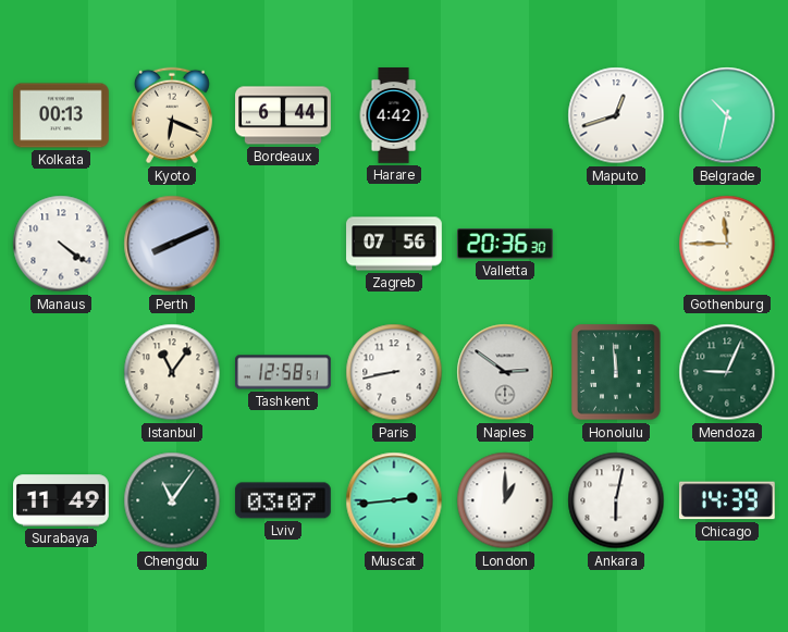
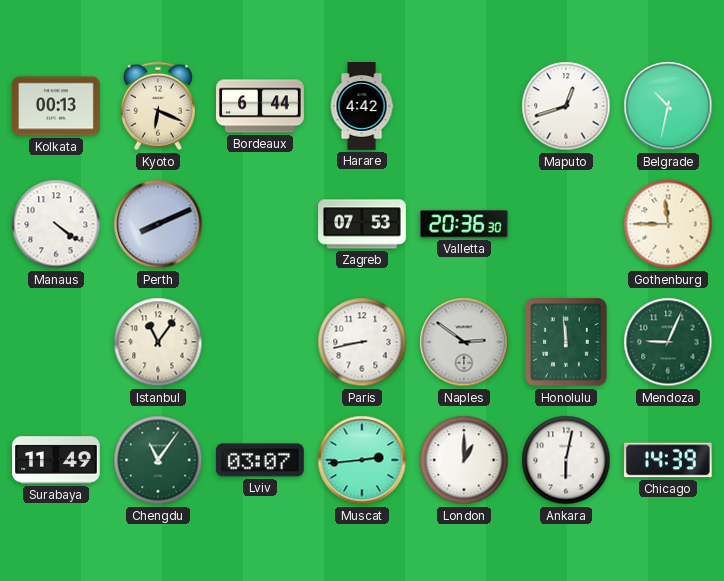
Zagreb: 07:56 -> 07:53
Tashkent: 12:58 -> none
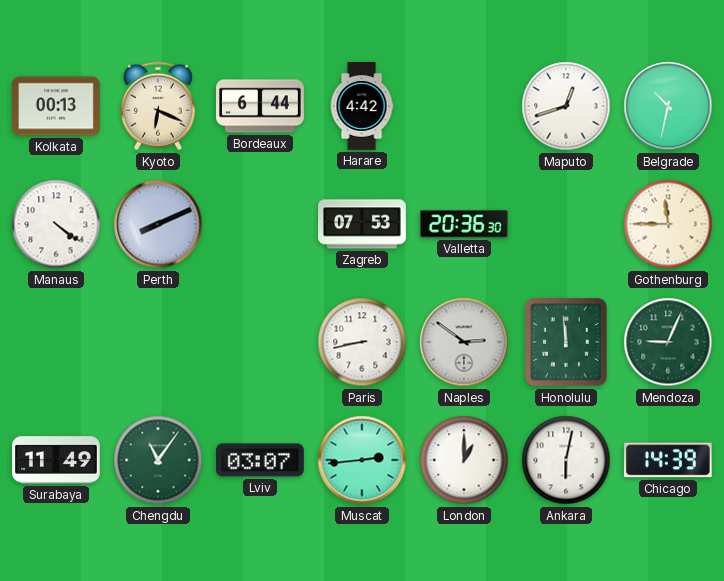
Istanbul: 11:06 -> none
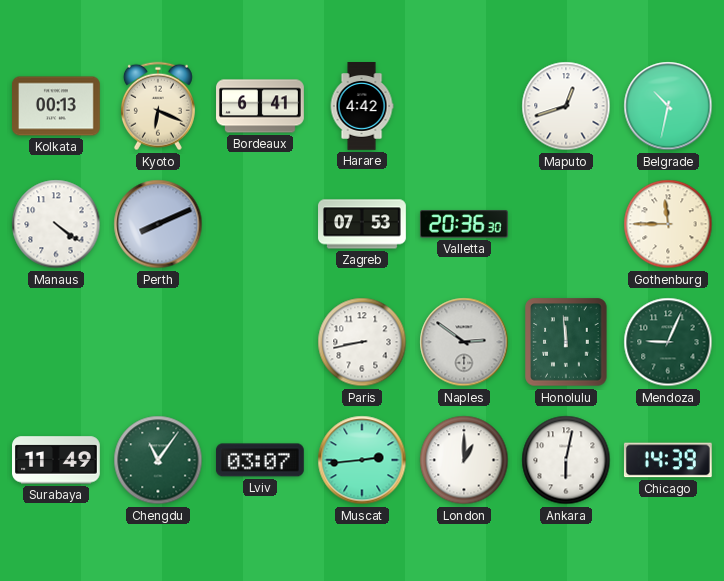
Bordeaux: 6:44 -> 6:41
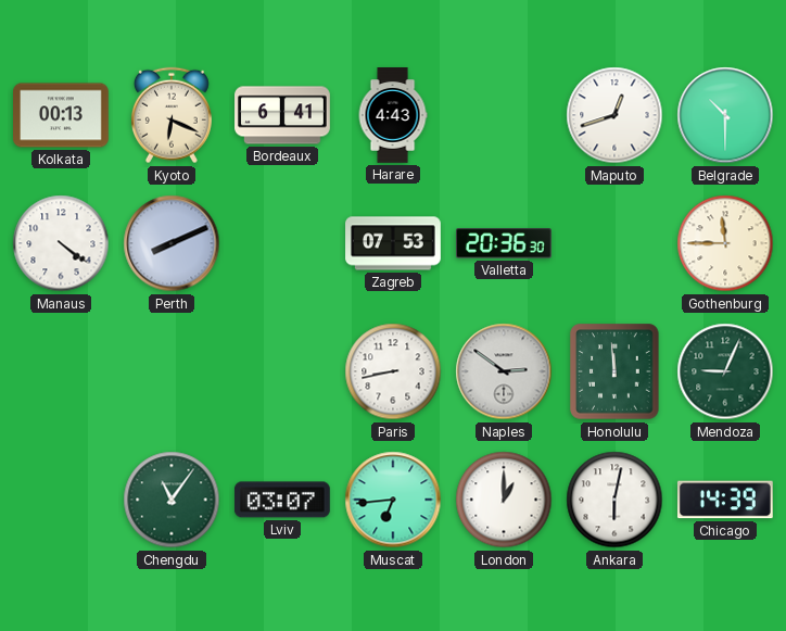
Harare: 4:42 -> 4:43
Belgrade: 10:32 -> 10:30
Surabaya: 11:49 -> none
Muscat: 2:44 -> 6:44
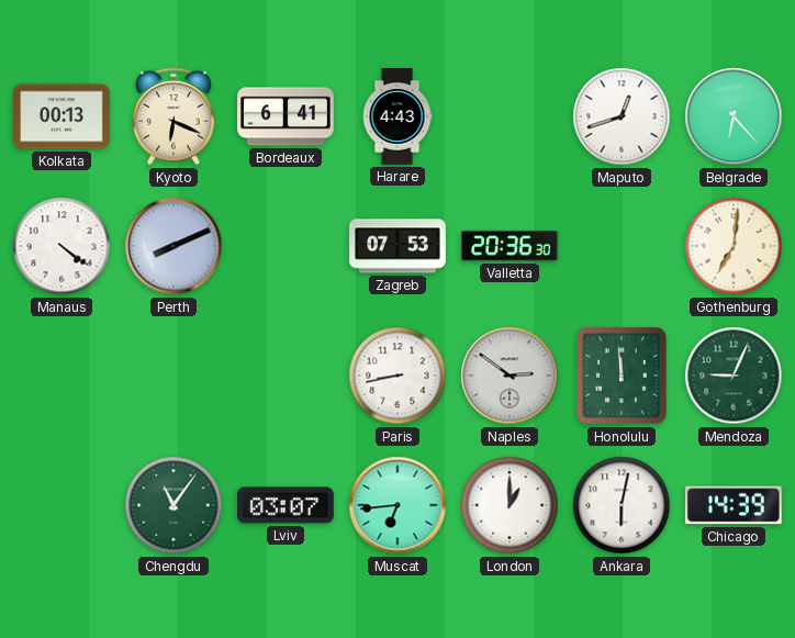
Belgrade: 10:30 -> 6:23
Gothenburg: 11:45 -> 7:01
